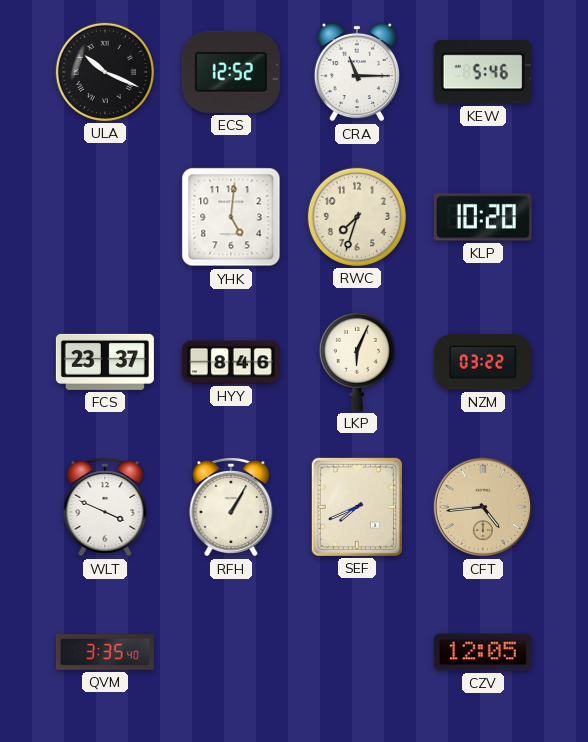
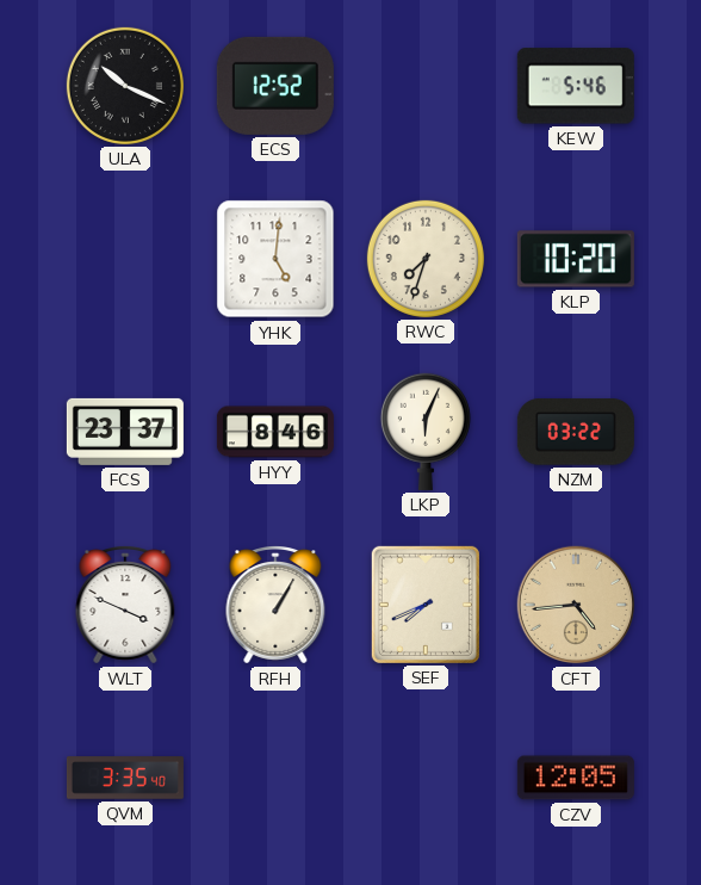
CRA: 11:15 -> none
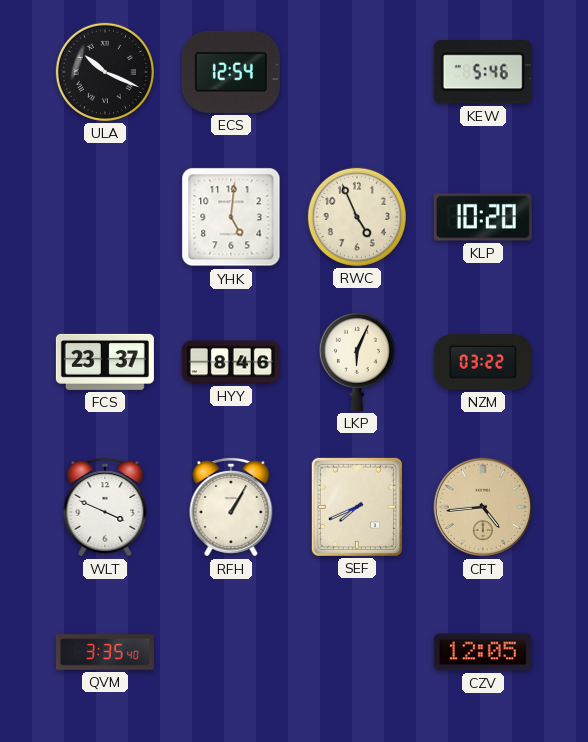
ECS: 12:52 -> 12:54
RWC: 7:33 -> 4:56
